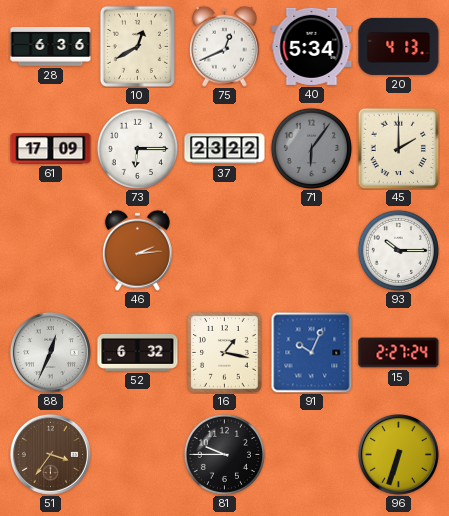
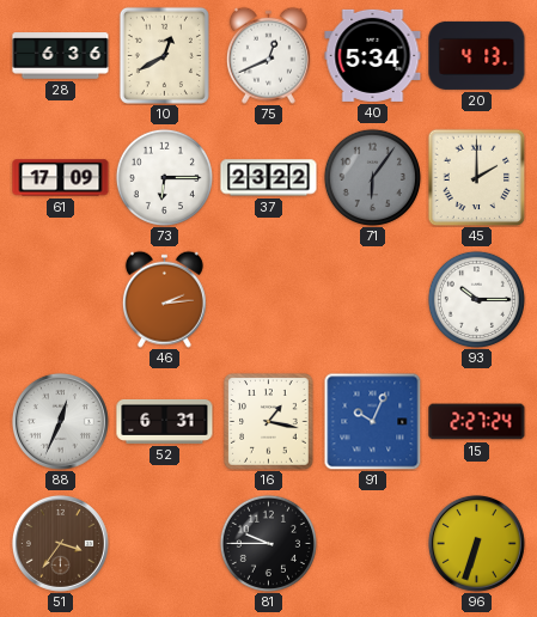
52: 6:32 -> 6:31
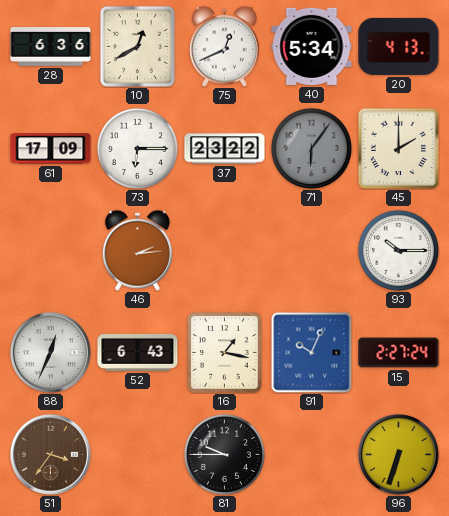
52: 6:31 -> 6:43
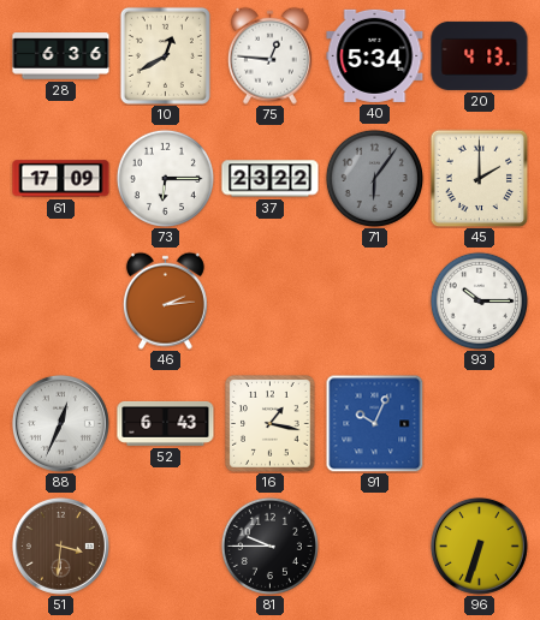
75: 12:41 -> 12:46
15: 2:27 -> none
51: 3:36 -> 3:31
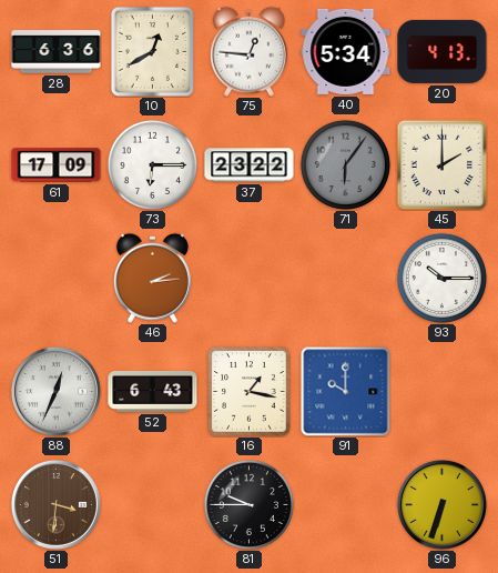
91: 10:04 -> 10:00
